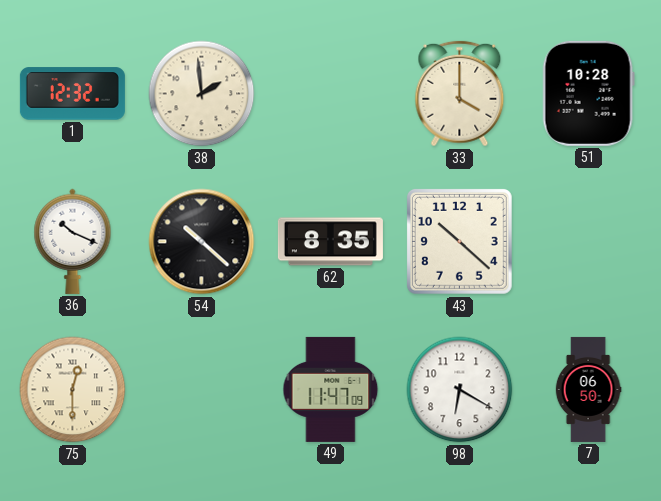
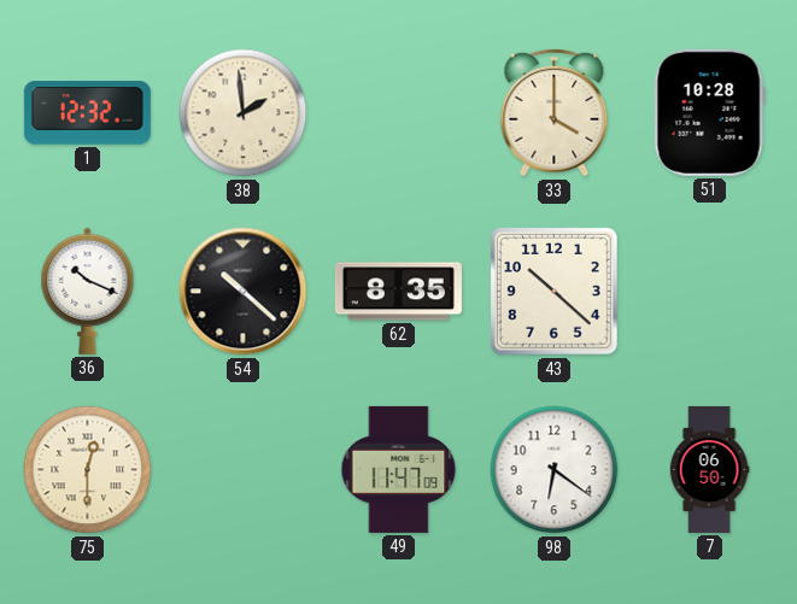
98: 6:20 -> 6:21
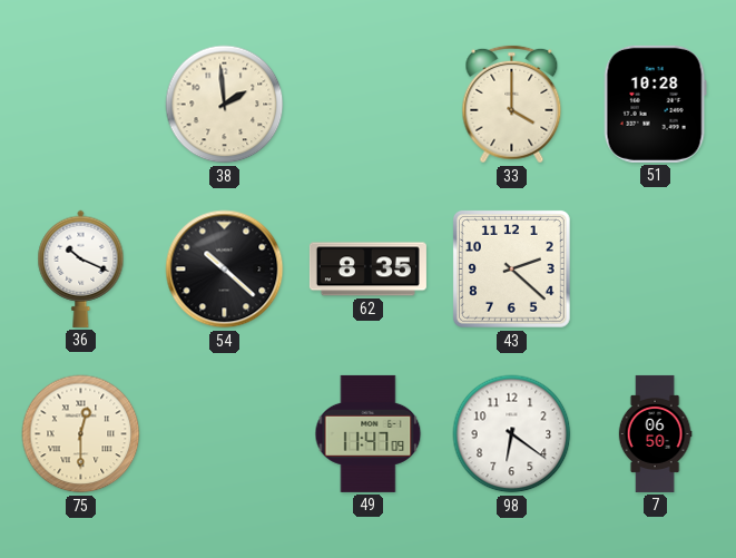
1: 12:32 -> none
43: 10:22 -> 2:22
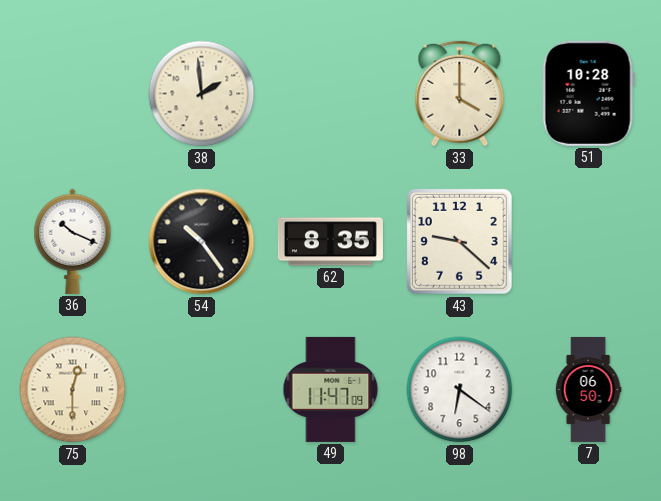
54: 10:22 -> 10:24
43: 2:22 -> 9:22
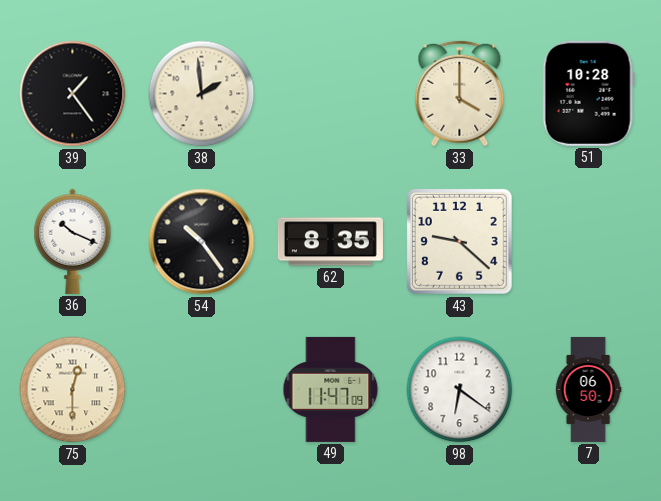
39: none -> 1:24
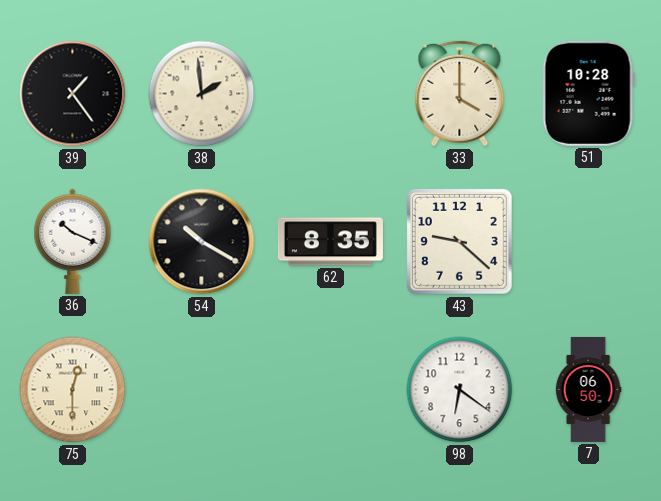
54: 10:24 -> 10:20
49: 11:47 -> none
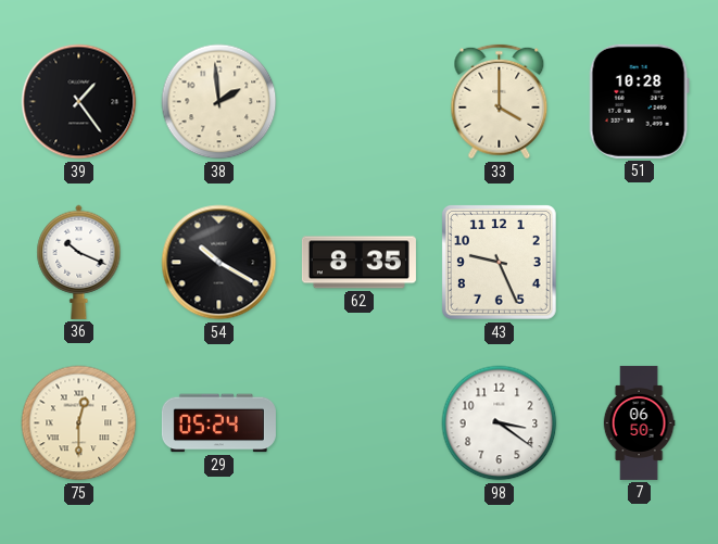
43: 9:22 -> 9:26
29: none -> 05:24
98: 6:21 -> 3:21
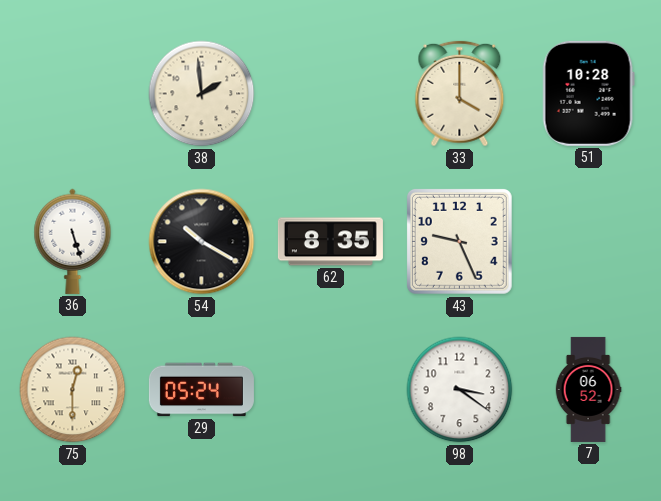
39: 1:24 -> none
36: 10:19 -> 5:27
7: 06:50 -> 06:52
